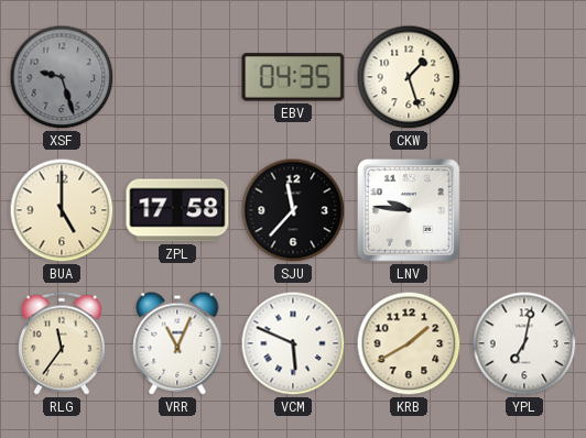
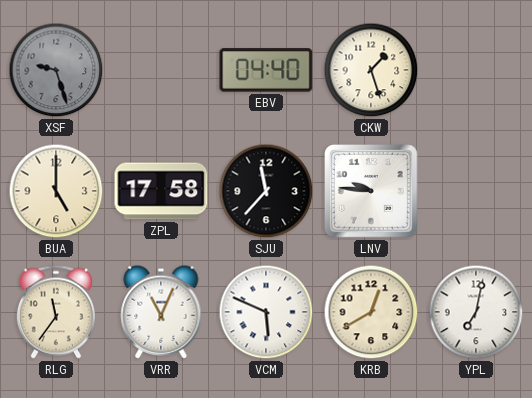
EBV: 04:35 -> 04:40
KRB: 1:40 -> 12:40
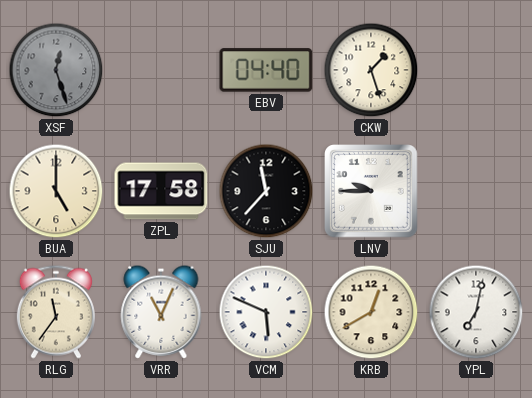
XSF: 9:27 -> 12:27
LNV: 9:46 -> 9:45
